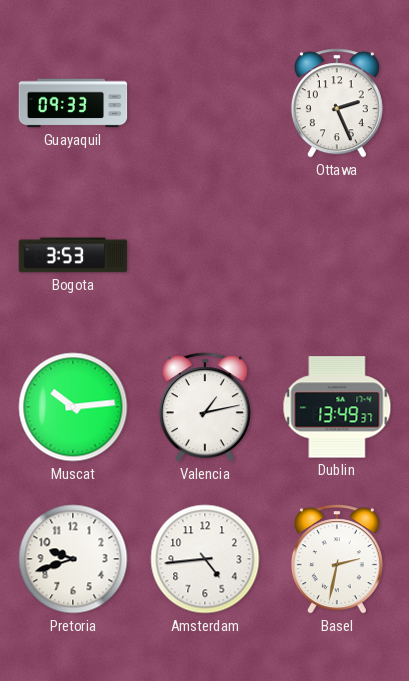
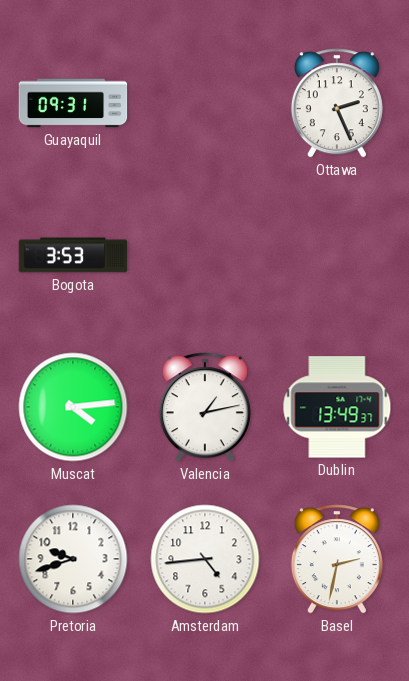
Guayaquil: 09:33 -> 09:31
Muscat: 10:14 -> 4:14
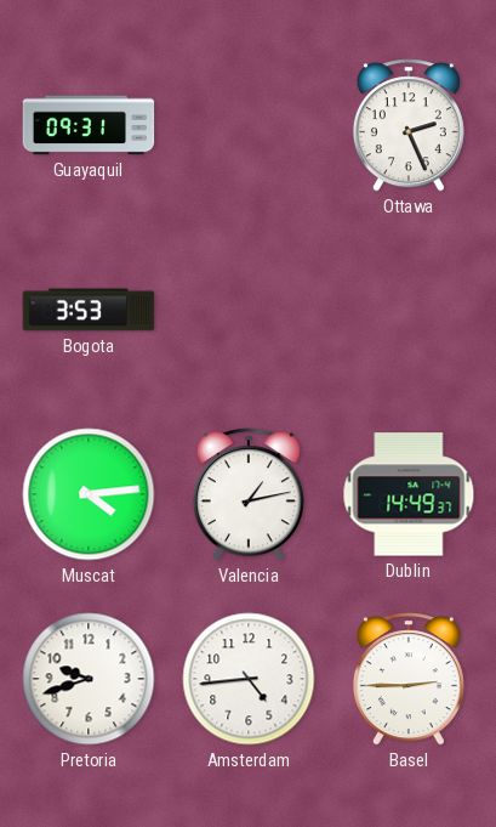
Dublin: 13:49 -> 14:49
Basel: 2:32 -> 2:45
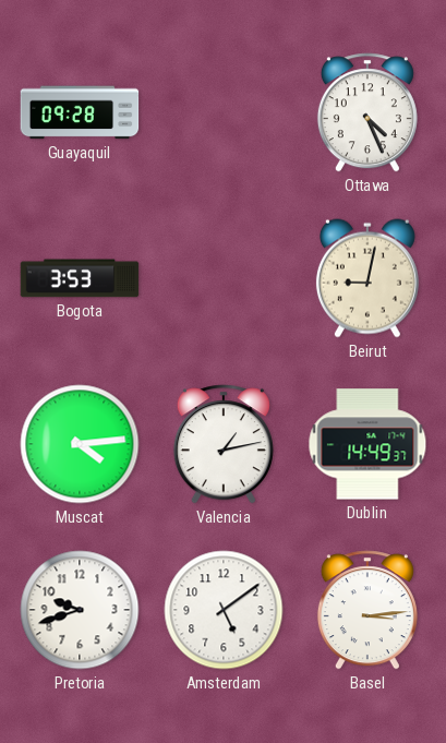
Guayaquil: 09:31 -> 09:28
Ottawa: 2:26 -> 4:26
Beirut: none -> 9:02
Amsterdam: 4:44 -> 5:09
Basel: 2:45 -> 3:14
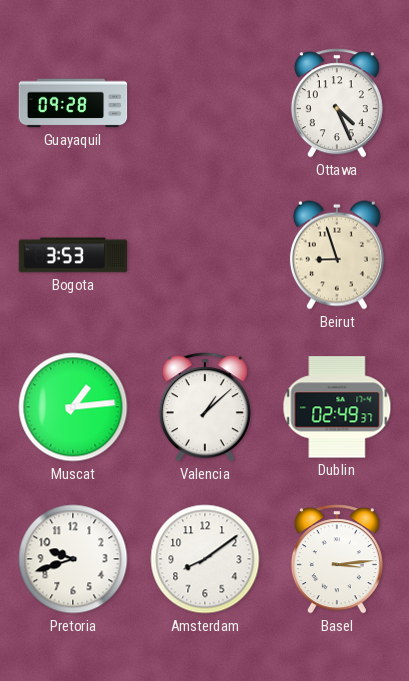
Beirut: 9:02 -> 8:57
Muscat: 4:14 -> 1:14
Valencia: 1:13 -> 1:08
Dublin: 14:49 -> 02:49
Amsterdam: 5:09 -> 8:09
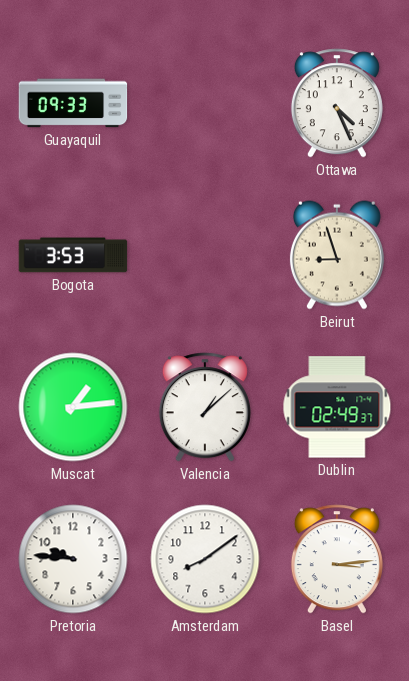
Guayaquil: 09:28 -> 09:33
Pretoria: 9:42 -> 9:46
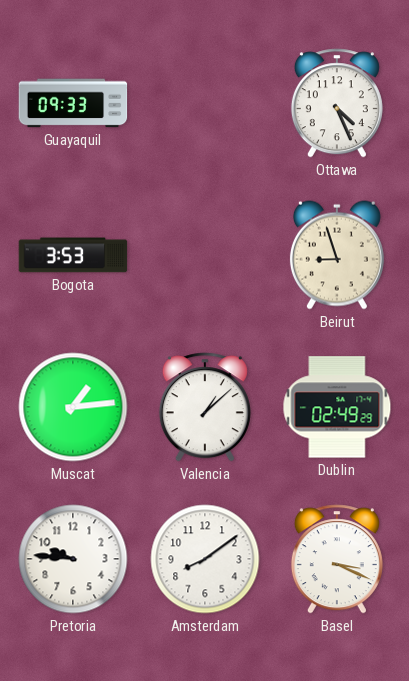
Dublin: 02:49:37 -> 02:49:29
Basel: 3:14 -> 3:19
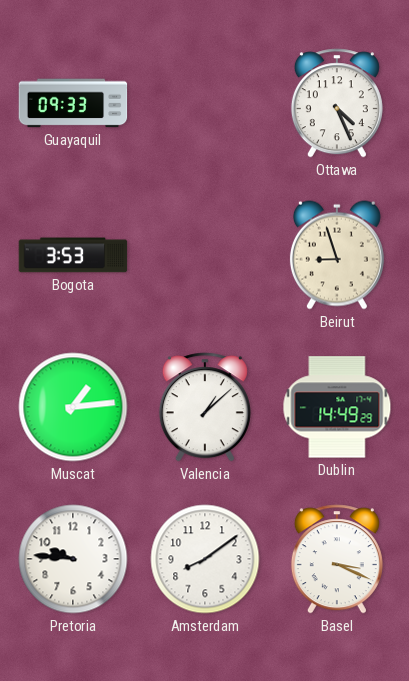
Dublin: 02:49 -> 14:49
